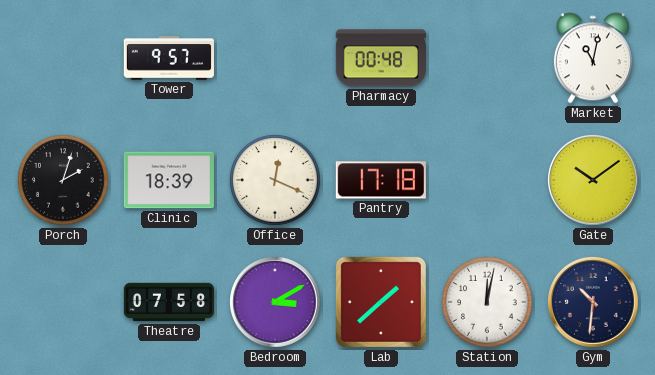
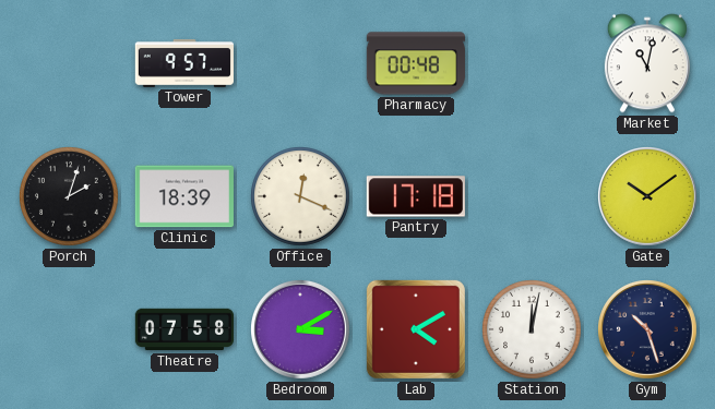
Lab: 1:38 -> 4:10
Gym: 10:31 -> 10:27
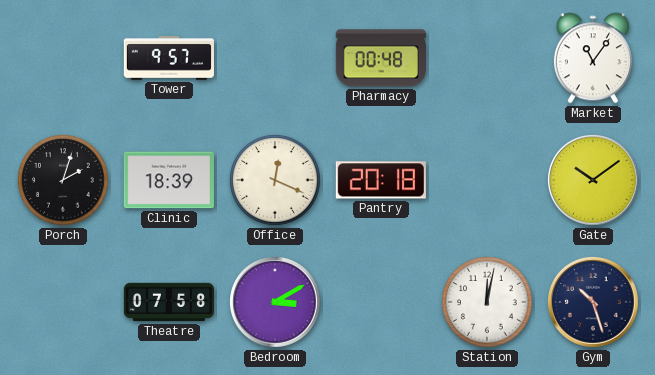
Market: 11:02 -> 11:06
Pantry: 17:18 -> 20:18
Lab: 4:10 -> none
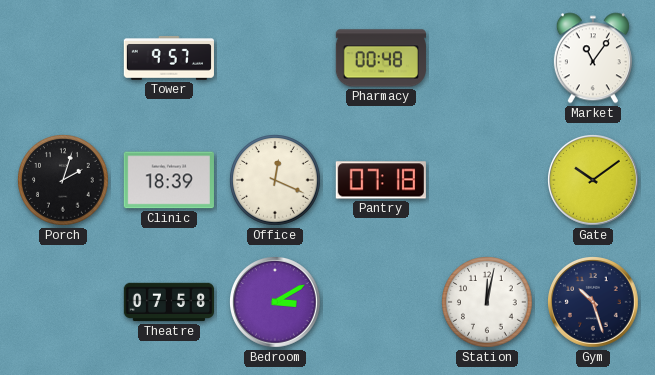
Pantry: 20:18 -> 07:18
